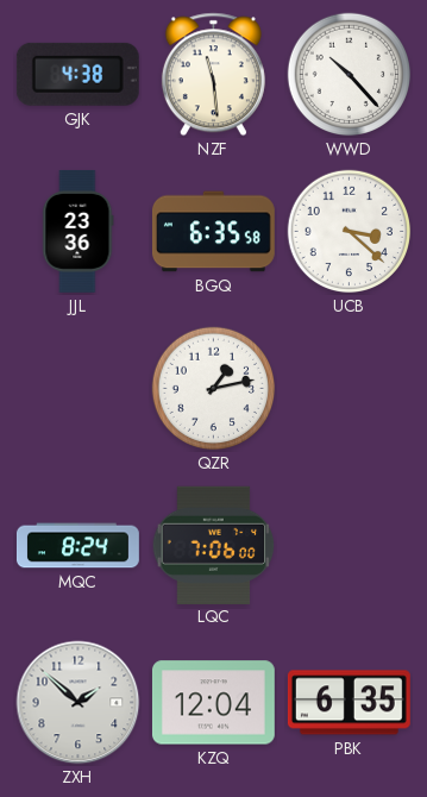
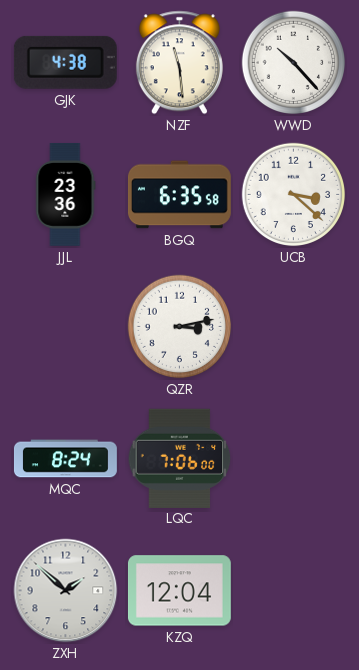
QZR: 1:13 -> 3:13
PBK: 6:35 -> none
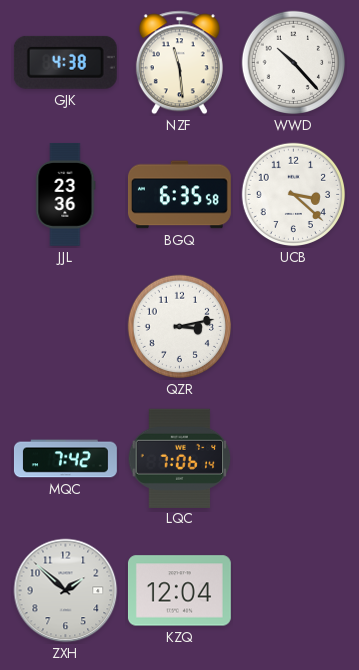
MQC: 8:24 -> 7:42
LQC: 7:06:00 -> 7:06:14
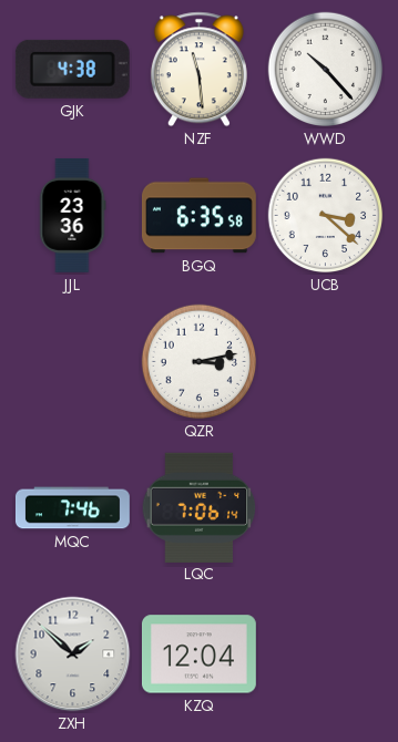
MQC: 7:42 -> 7:46
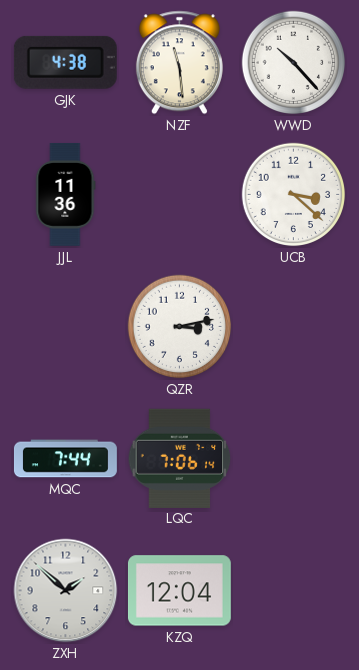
JJL: 23:36 -> 11:36
BGQ: 6:35 -> none
MQC: 7:46 -> 7:44
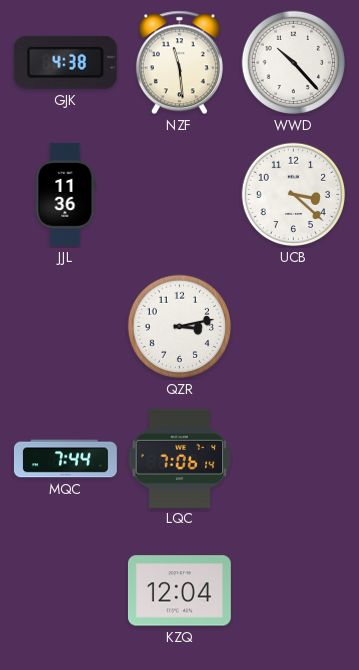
ZXH: 1:52 -> none
